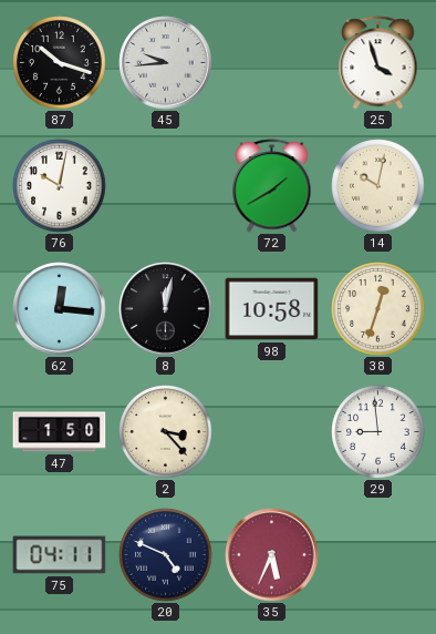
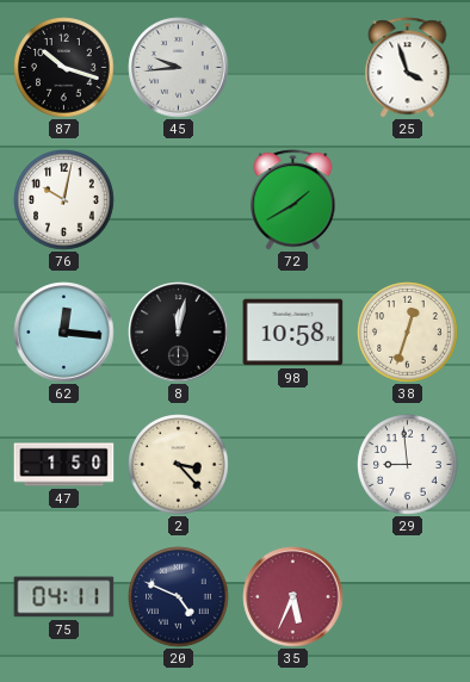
14: 10:02 -> none
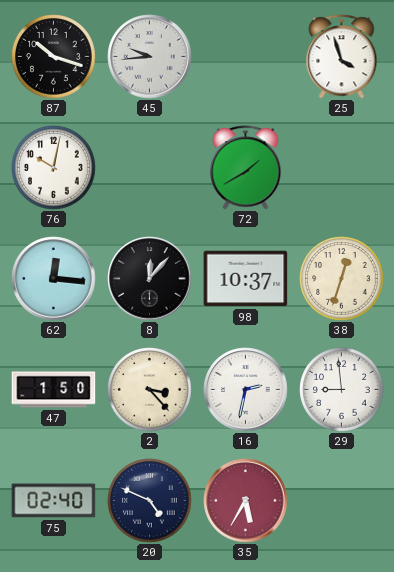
8: 12:02 -> 12:07
98: 10:58 -> 10:37
16: none -> 2:32
75: 04:11 -> 02:40
35: 5:34 -> 5:35
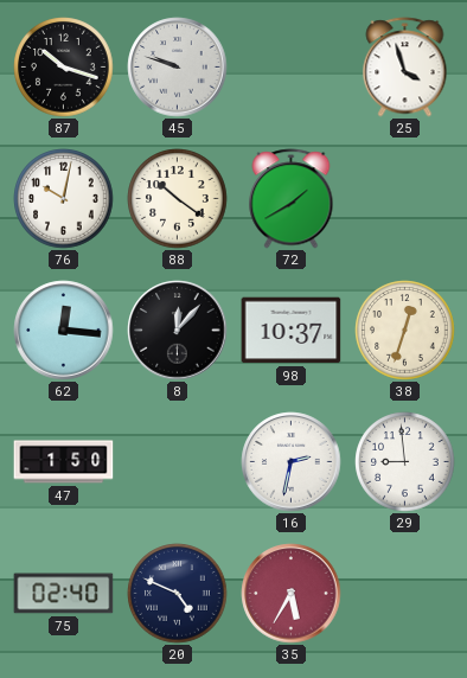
45: 9:44 -> 9:48
88: none -> 10:21
2: 3:23 -> none
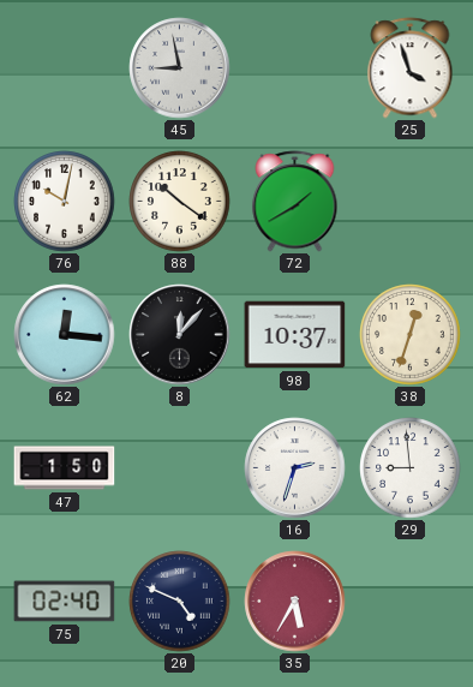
87: 10:18 -> none
45: 9:48 -> 8:58
16: 2:32 -> 2:33
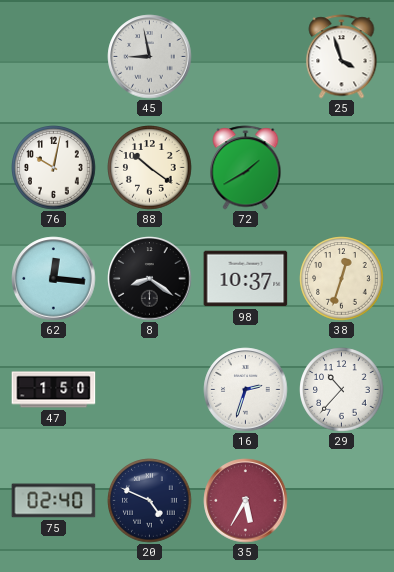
8: 12:07 -> 8:21
29: 8:59 -> 10:37
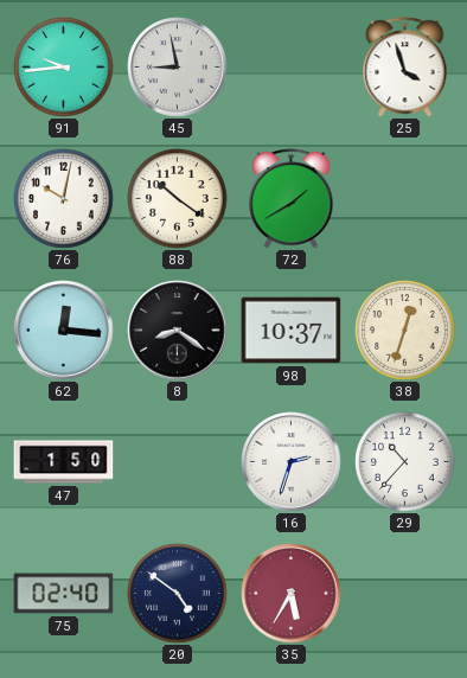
91: none -> 9:44
20: 4:49 -> 4:51
